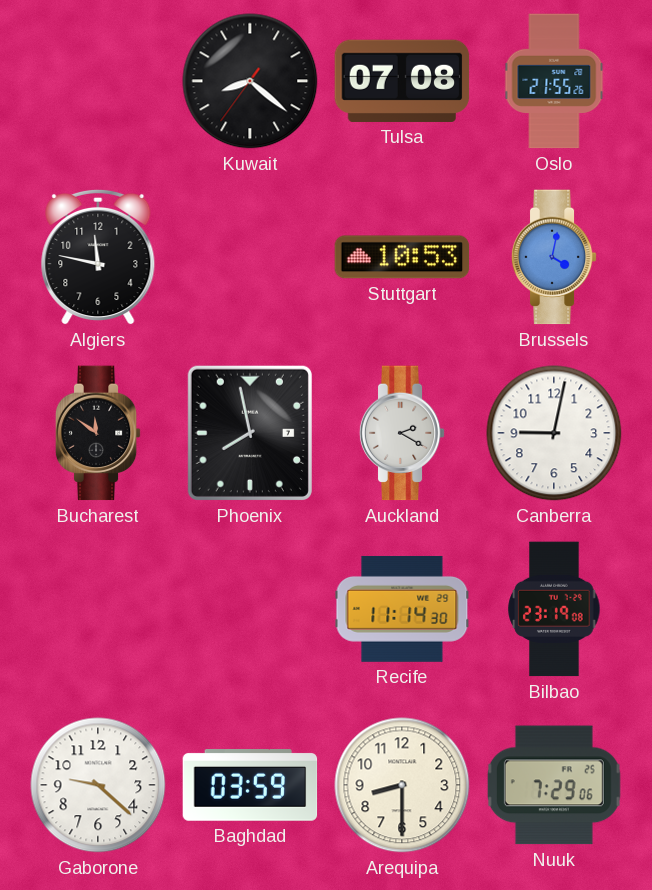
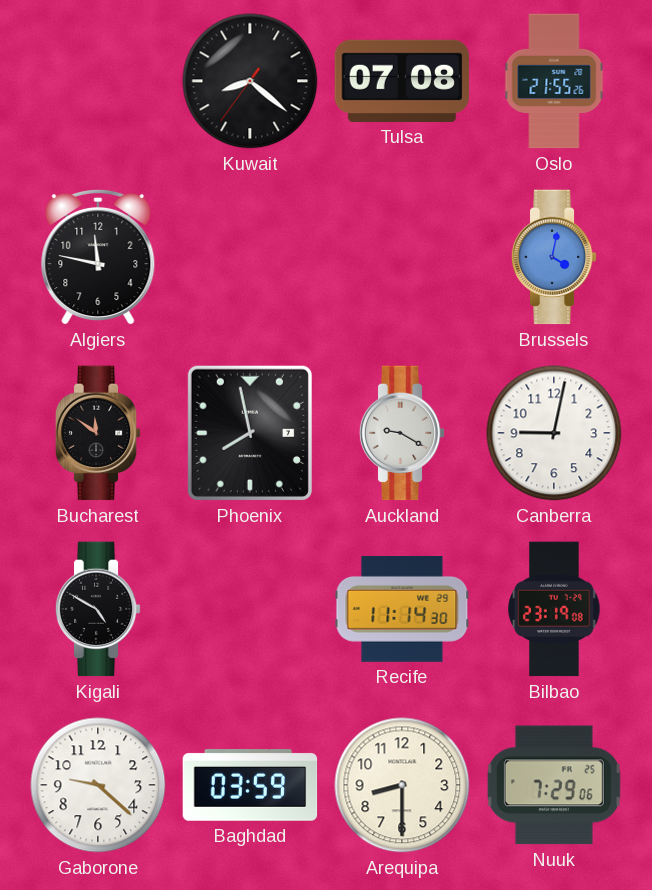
Stuttgart: 10:53 -> none
Auckland: 2:20 -> 9:20
Kigali: none -> 4:50
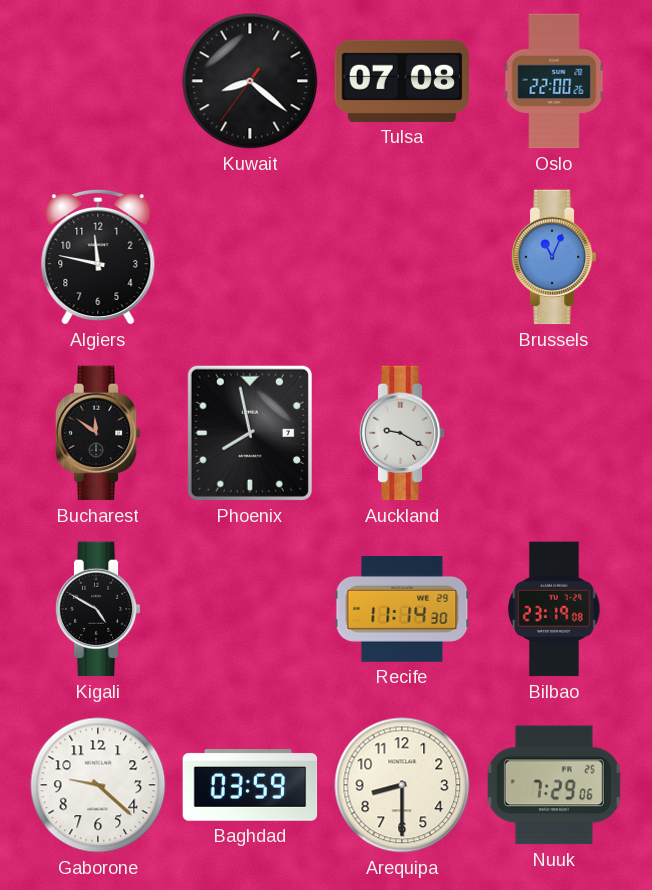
Oslo: 21:55 -> 22:00
Brussels: 4:02 -> 11:04
Canberra: 9:02 -> none
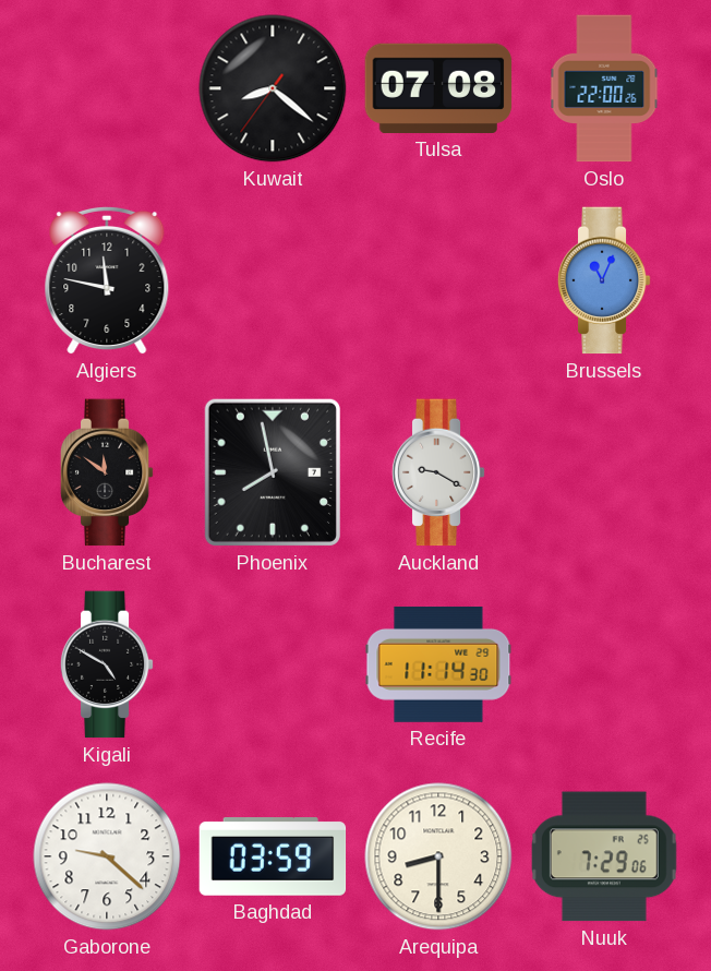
Bilbao: 23:19 -> none
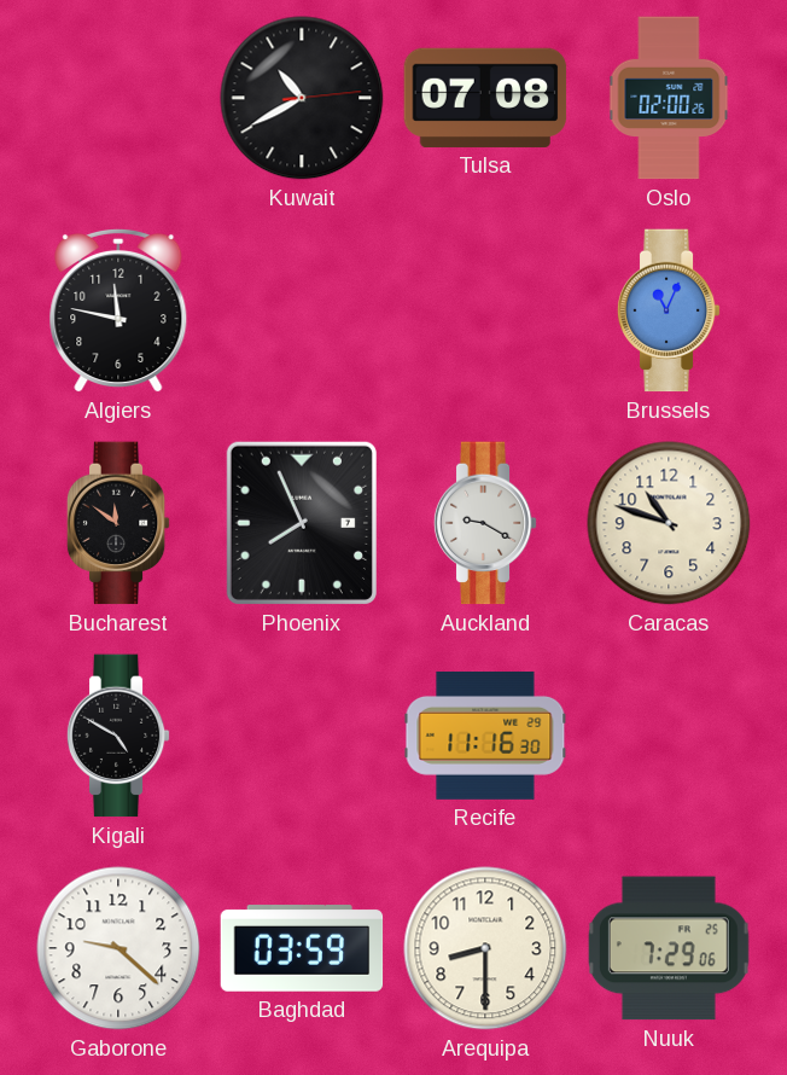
Kuwait: 8:21 -> 10:40
Oslo: 22:00 -> 02:00
Phoenix: 7:58 -> 7:56
Caracas: none -> 10:48
Recife: 11:14 -> 11:16
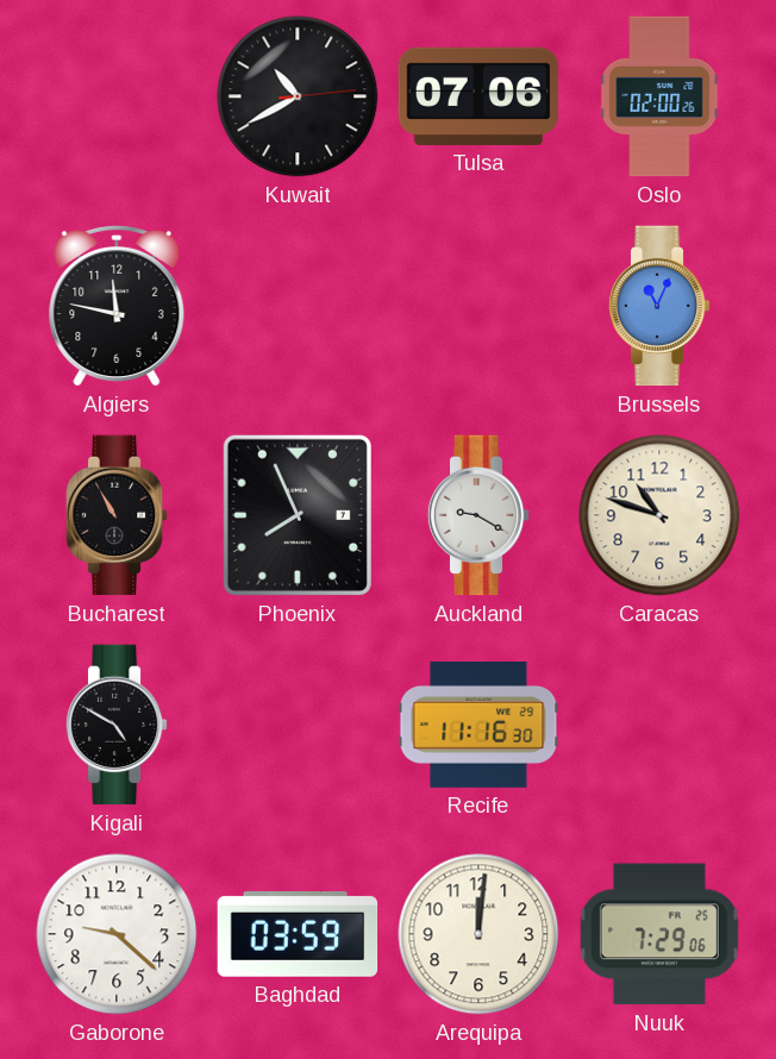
Tulsa: 07:08 -> 07:06
Bucharest: 11:51 -> 10:55
Arequipa: 8:30 -> 12:01
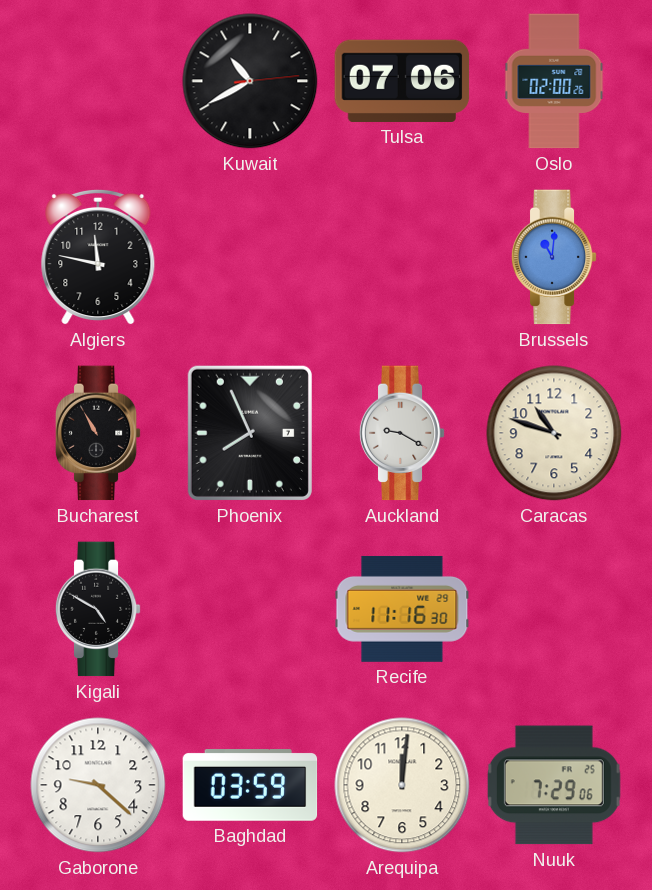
Brussels: 11:04 -> 11:01
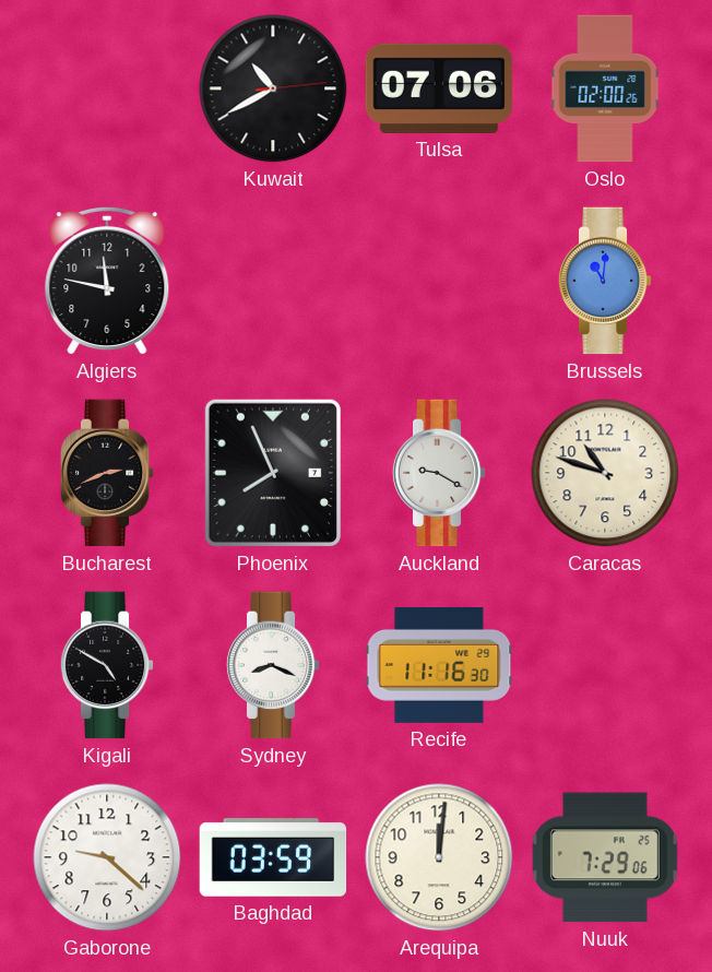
Bucharest: 10:55 -> 2:41
Sydney: none -> 8:19
